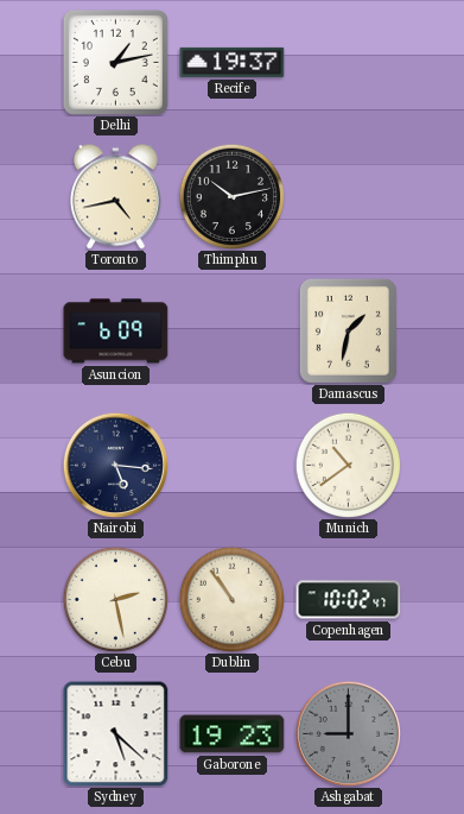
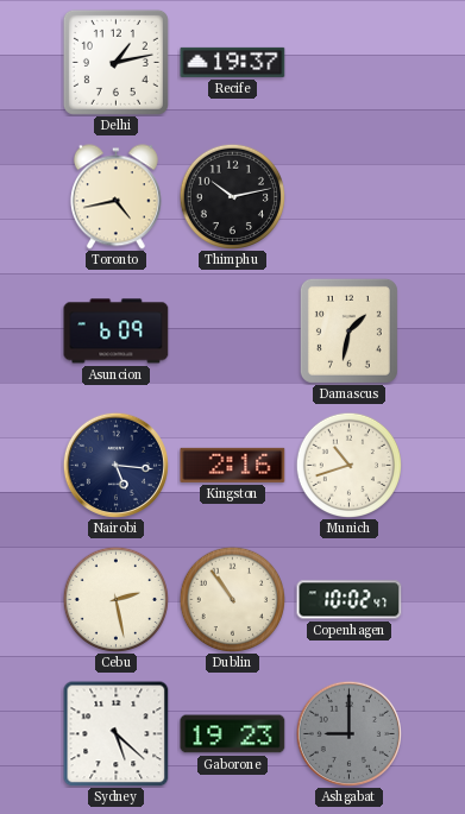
Kingston: none -> 2:16
Munich: 10:39 -> 10:42
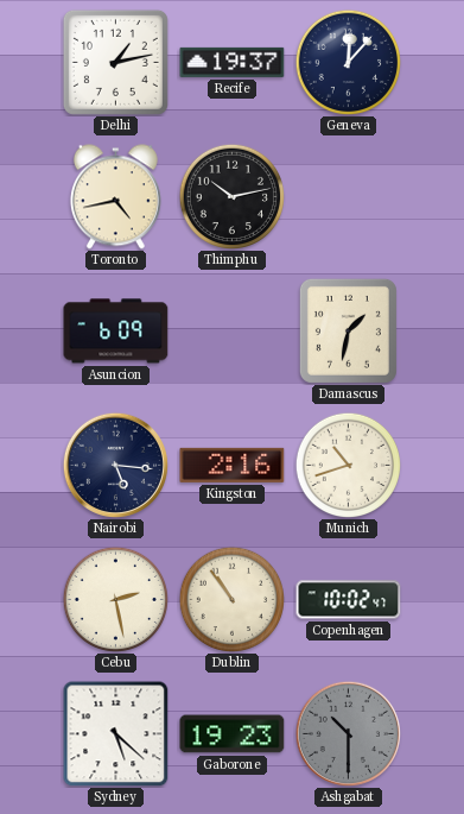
Geneva: none -> 12:07
Ashgabat: 9:00 -> 10:30
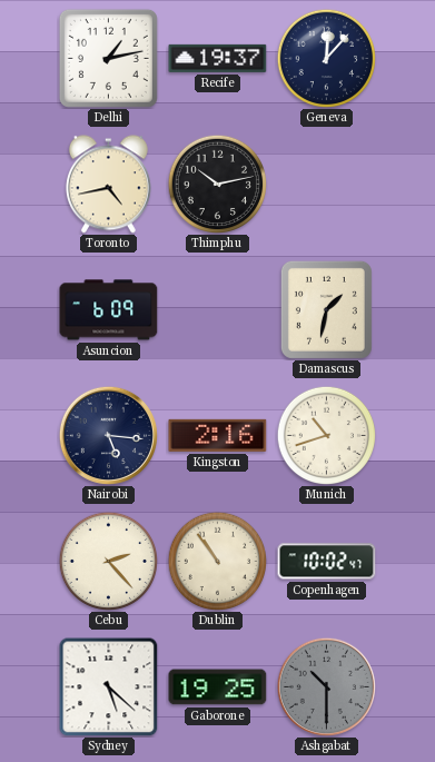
Cebu: 2:28 -> 2:23
Gaborone: 19:23 -> 19:25
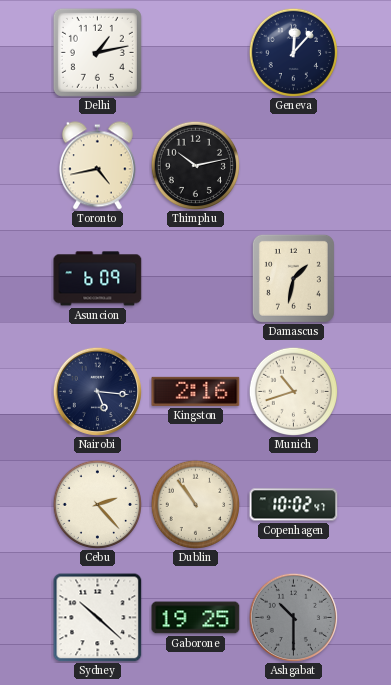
Recife: 19:37 -> none
Sydney: 5:22 -> 10:22
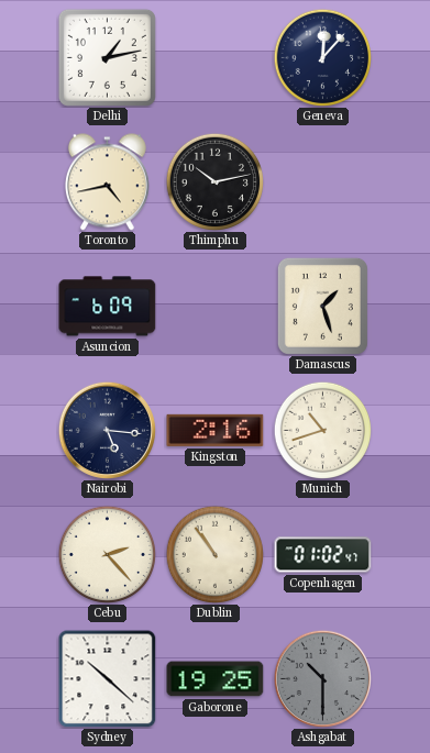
Damascus: 1:32 -> 1:27
Copenhagen: 10:02 -> 01:02
